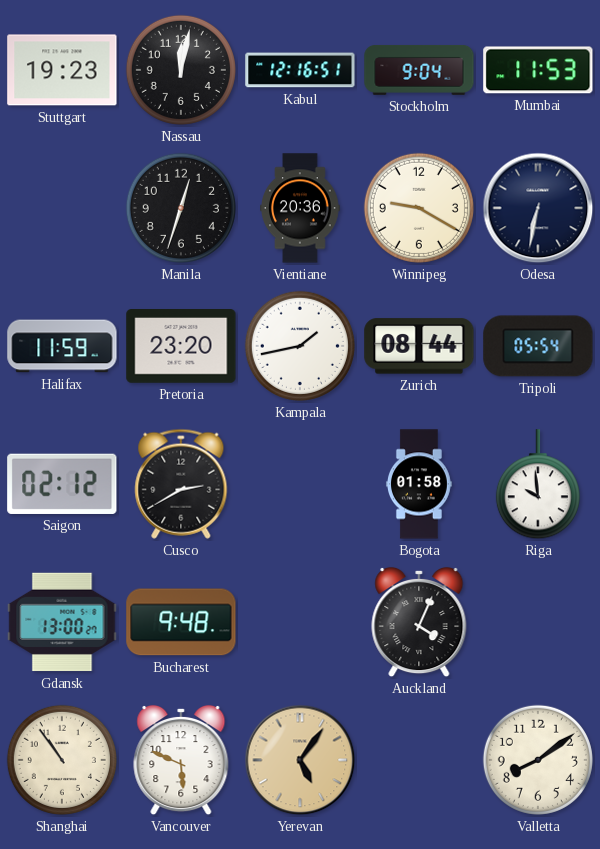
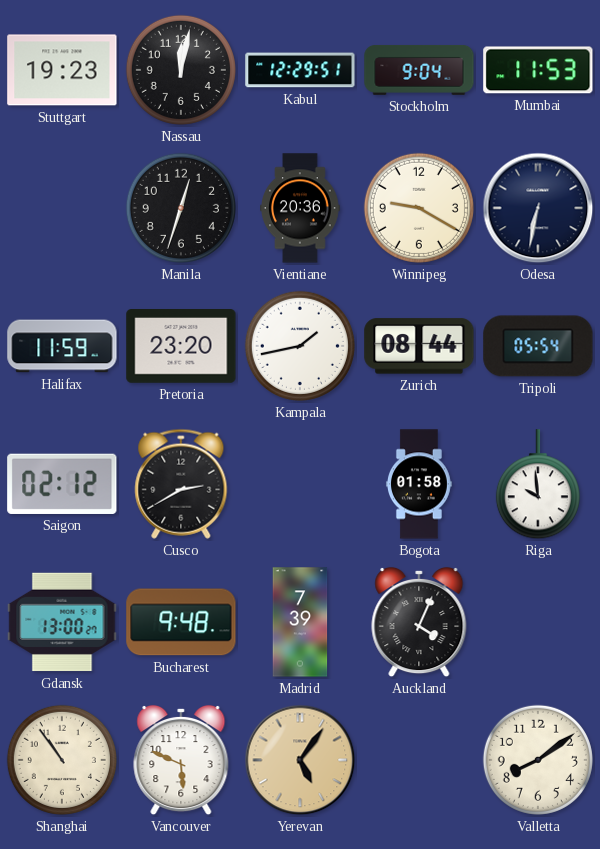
Kabul: 12:16 -> 12:29
Madrid: none -> 7:39
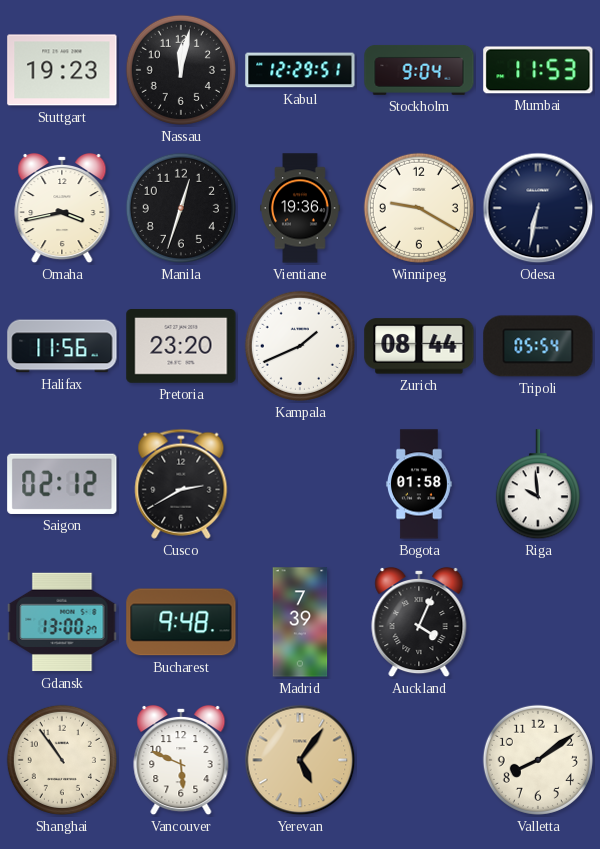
Omaha: none -> 3:43
Vientiane: 20:36 -> 19:36
Halifax: 11:59 -> 11:56
Kampala: 1:43 -> 1:41
